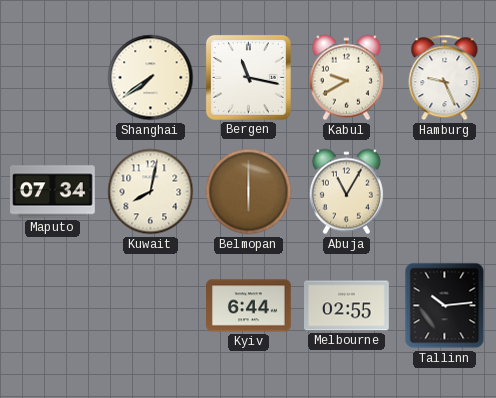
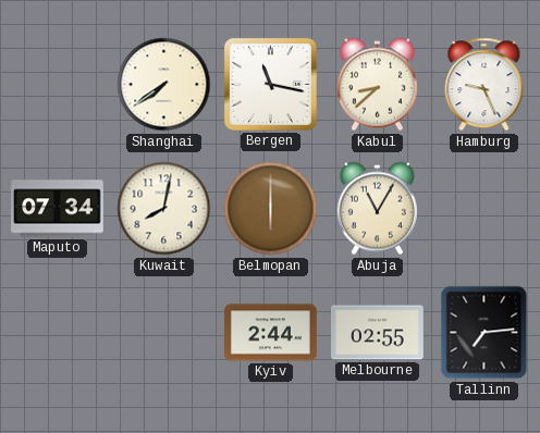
Kabul: 9:40 -> 8:38
Kyiv: 6:44 -> 2:44
Tallinn: 10:14 -> 7:14
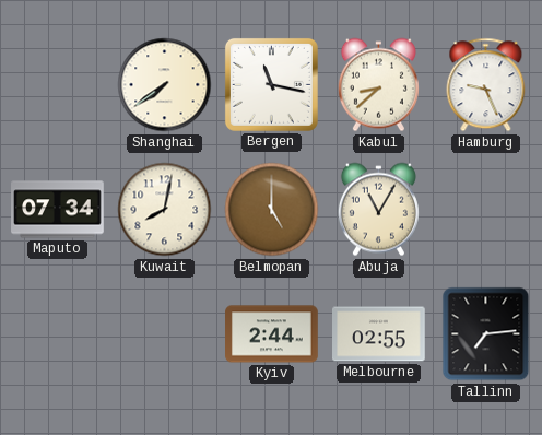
Belmopan: 6:00 -> 5:00
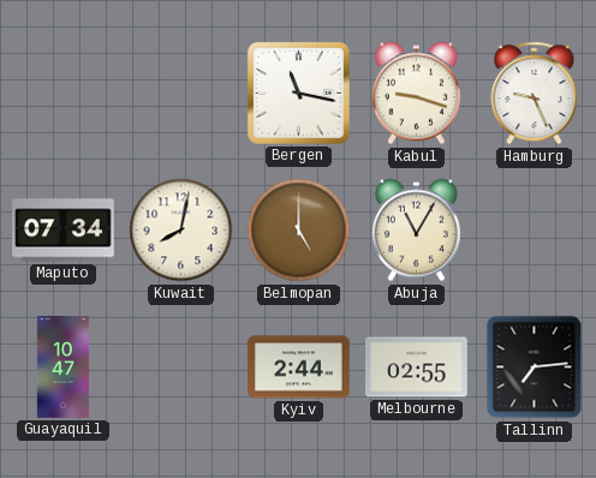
Shanghai: 7:39 -> none
Kabul: 8:38 -> 9:18
Guayaquil: none -> 10:47
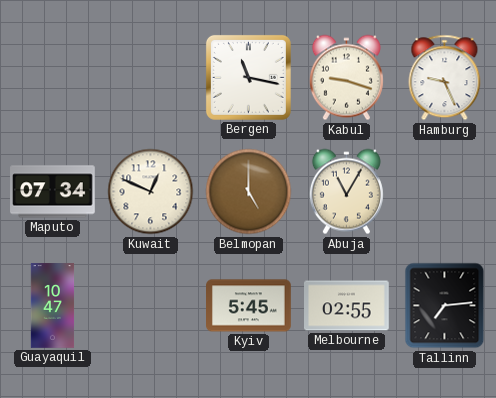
Kuwait: 8:02 -> 12:49
Kyiv: 2:44 -> 5:45
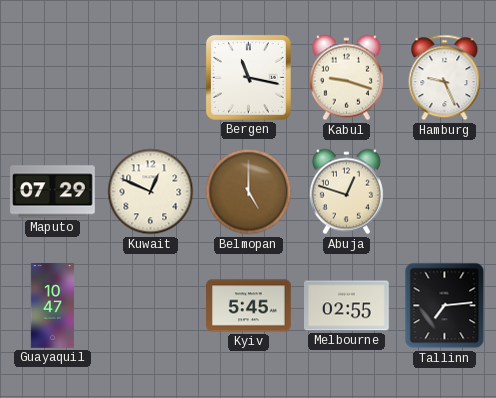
Maputo: 07:34 -> 07:29
Abuja: 11:05 -> 12:48
